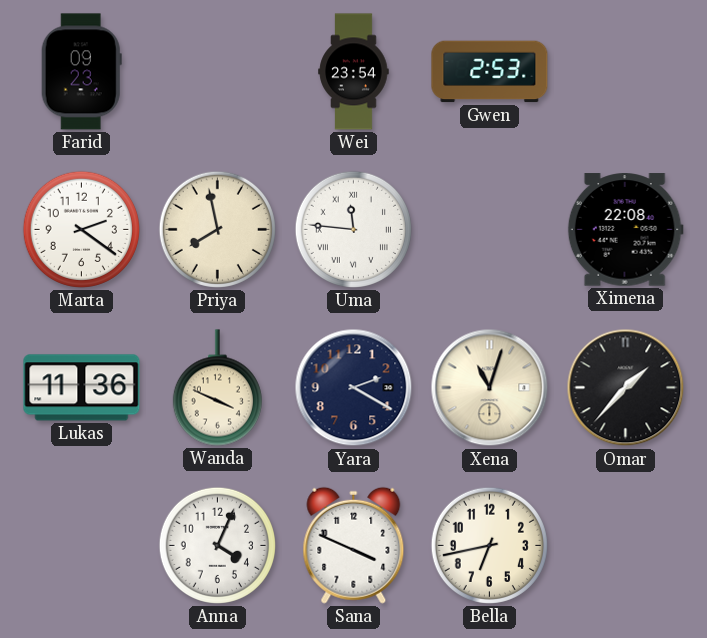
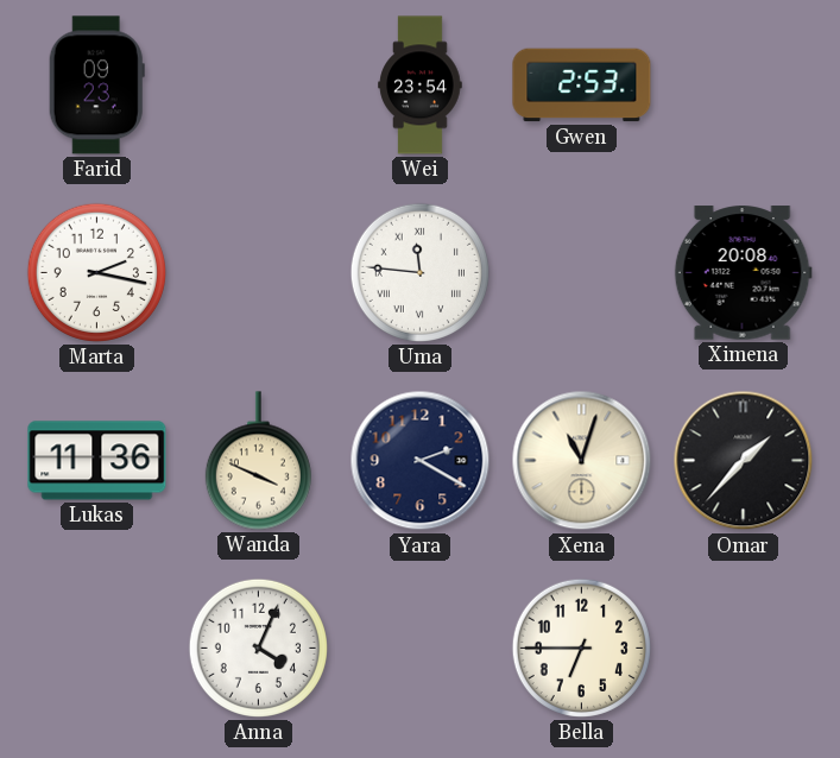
Marta: 2:21 -> 2:17
Priya: 7:58 -> none
Ximena: 22:08 -> 20:08
Sana: 3:49 -> none
Bella: 6:43 -> 6:45
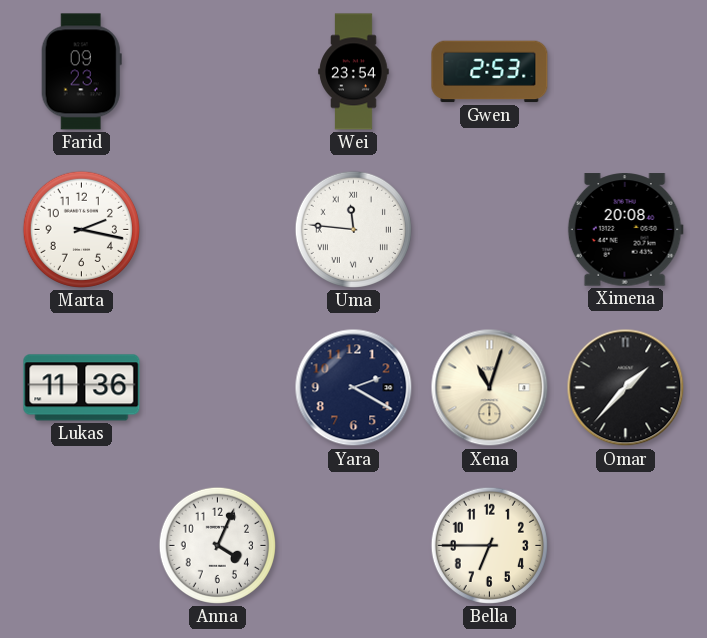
Wanda: 3:49 -> none
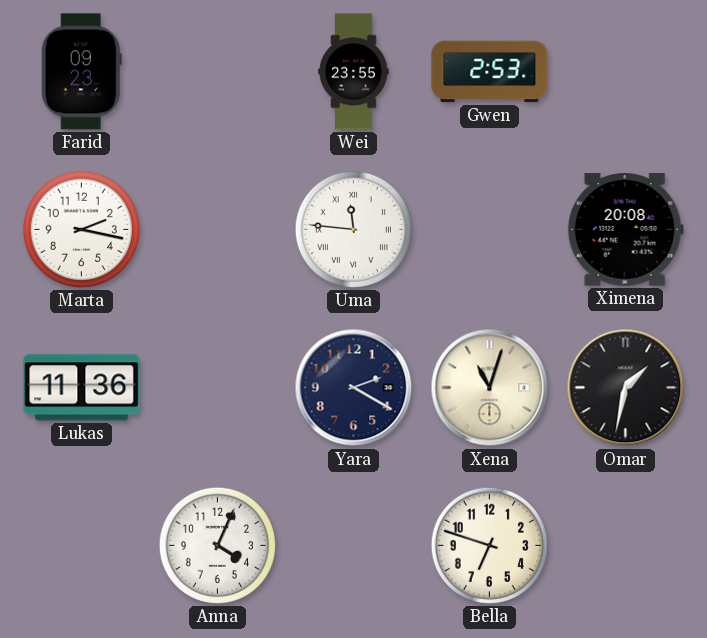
Wei: 23:54 -> 23:55
Omar: 1:37 -> 1:32
Bella: 6:45 -> 6:48
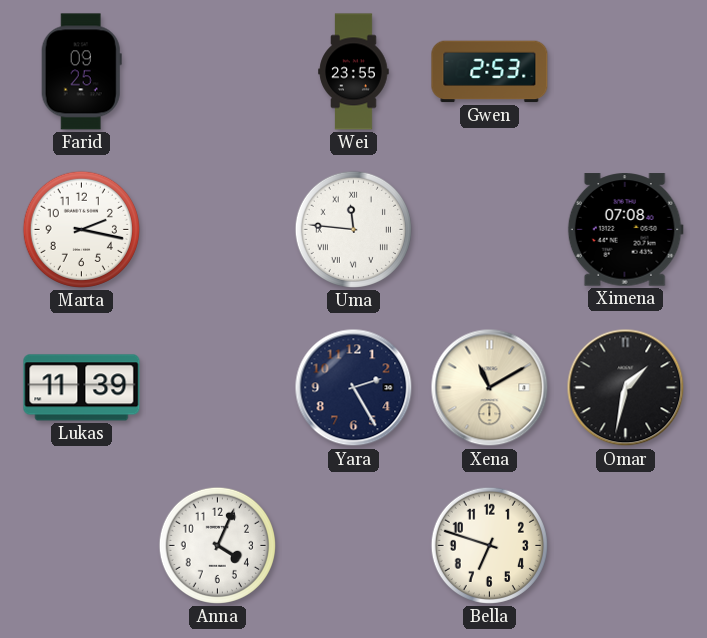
Farid: 09:23 -> 09:25
Ximena: 20:08 -> 07:08
Lukas: 11:36 -> 11:39
Yara: 2:20 -> 2:25
Xena: 11:03 -> 11:10
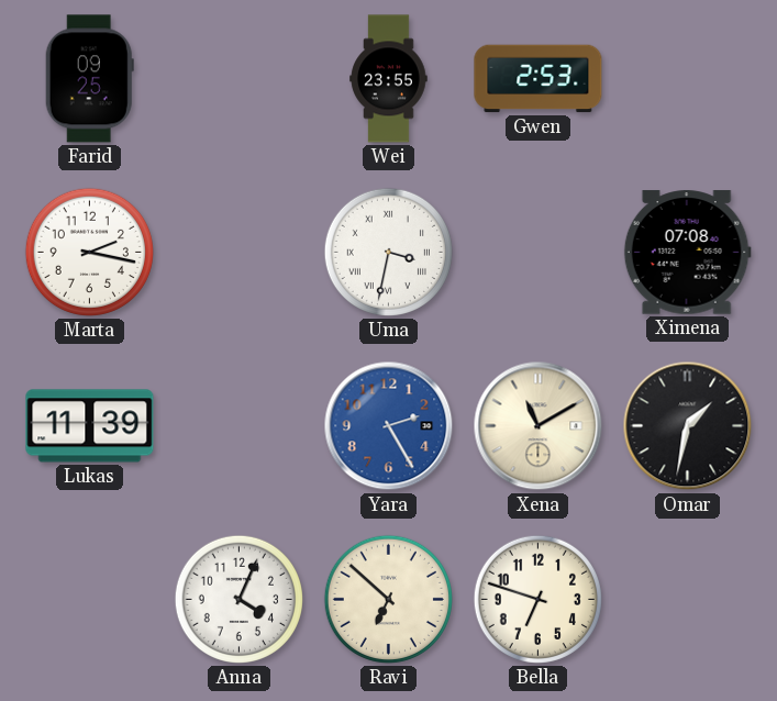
Uma: 11:46 -> 3:32
Yara dial: navy -> blue
Ravi: none -> 6:52
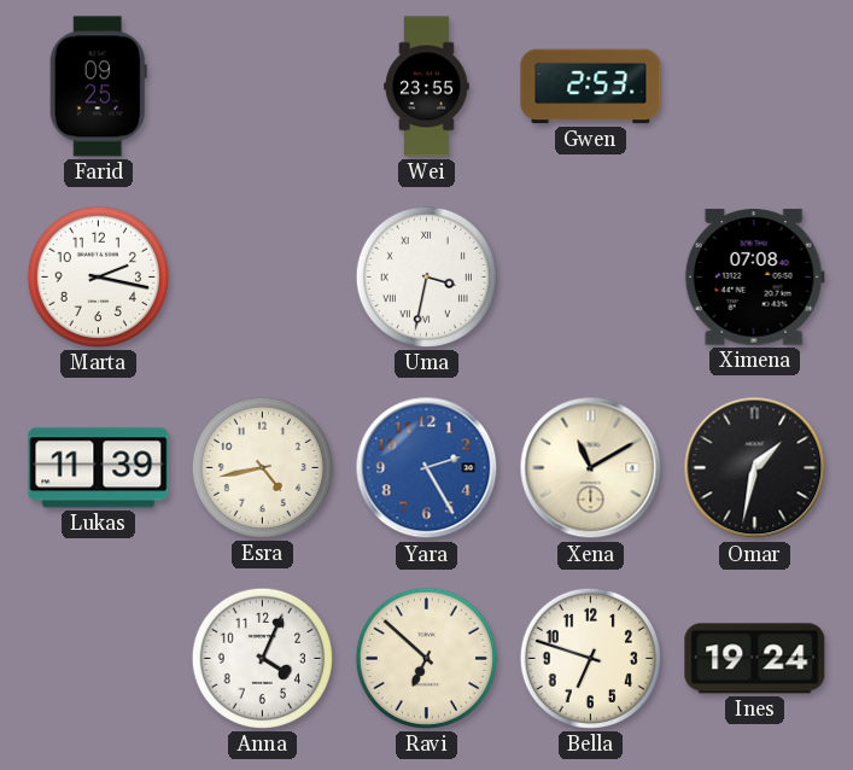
Esra: none -> 4:43
Ines: none -> 19:24
